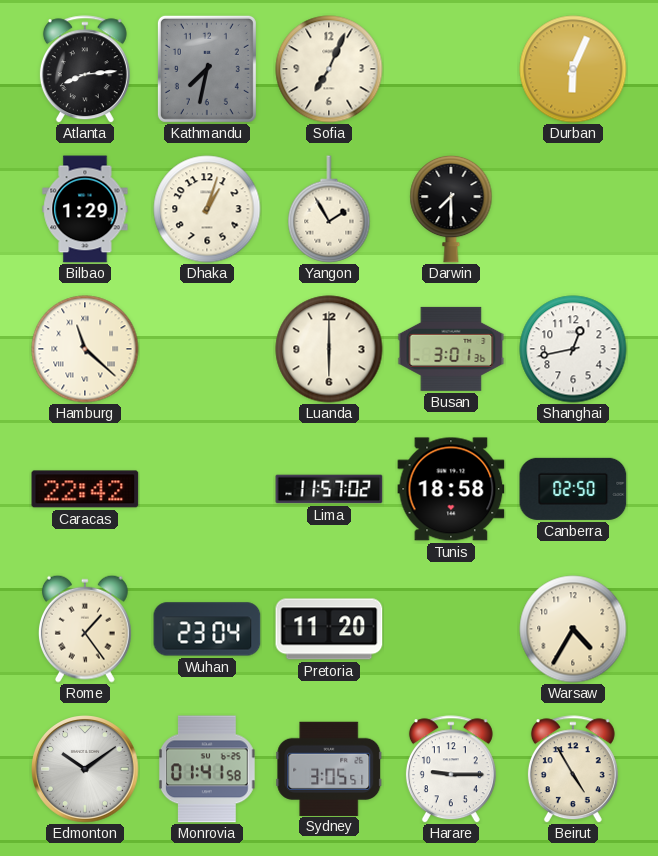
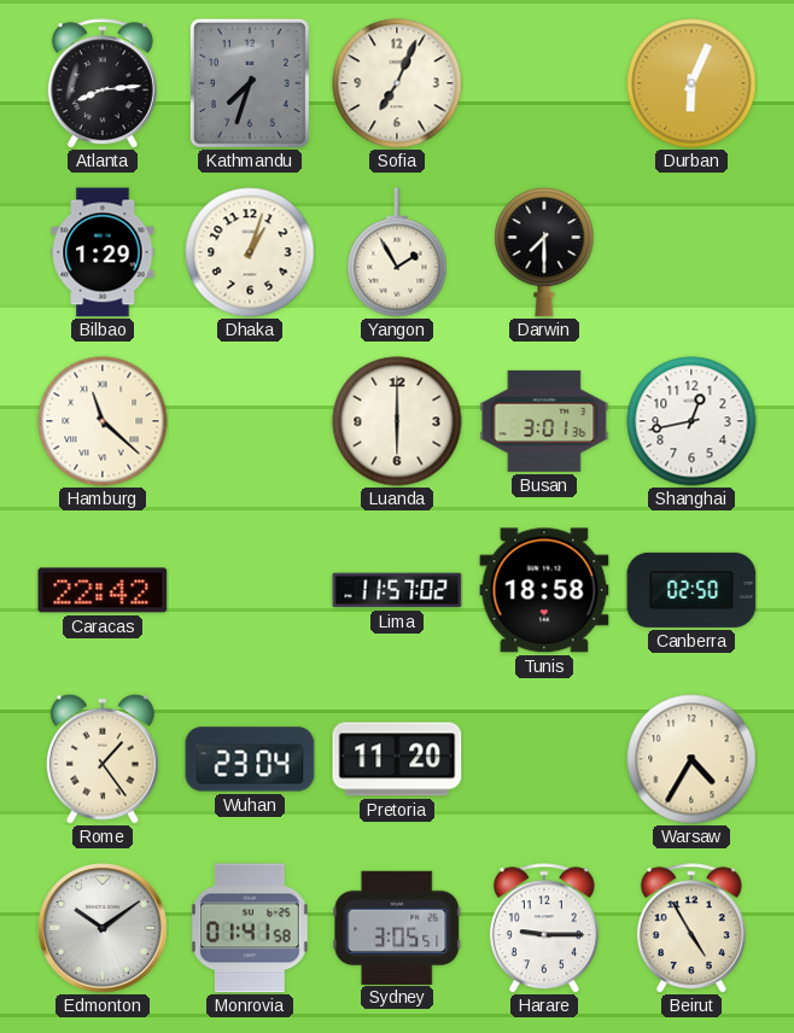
Kathmandu: 7:32 -> 7:33
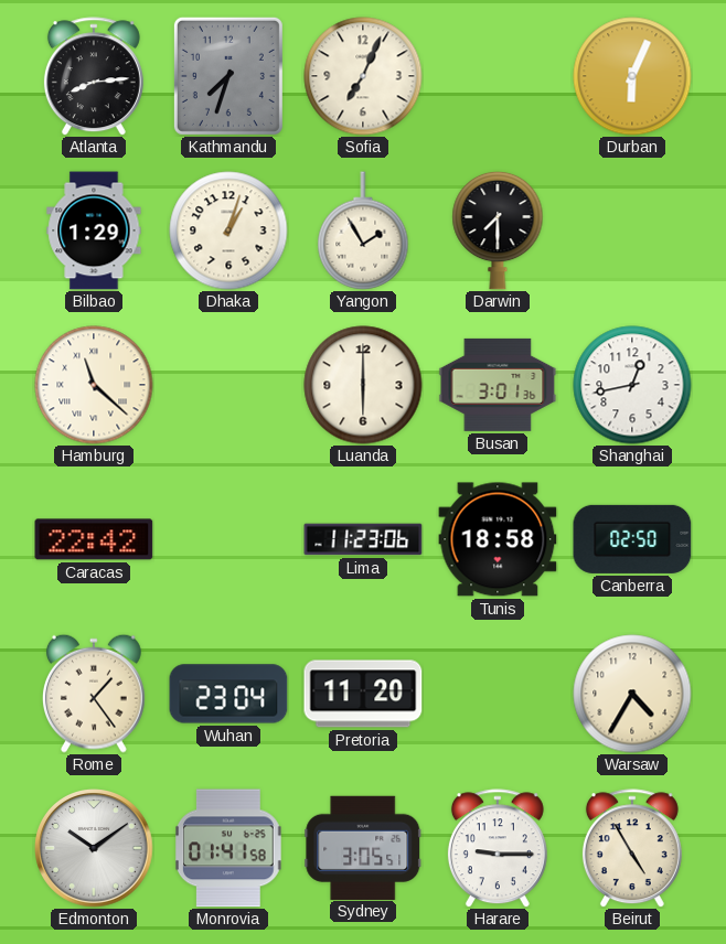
Lima: 11:57 -> 11:23
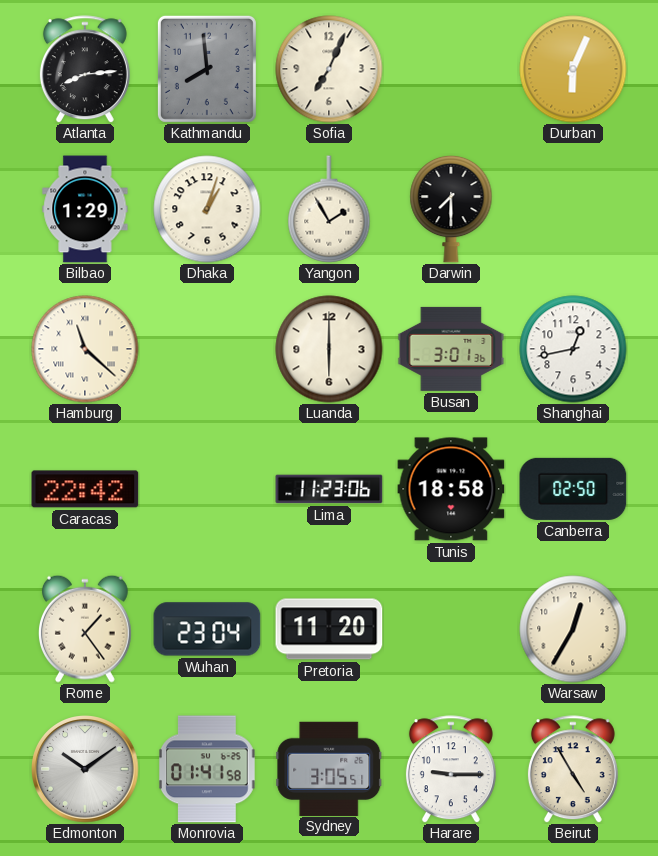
Kathmandu: 7:33 -> 7:59
Warsaw: 4:35 -> 12:35
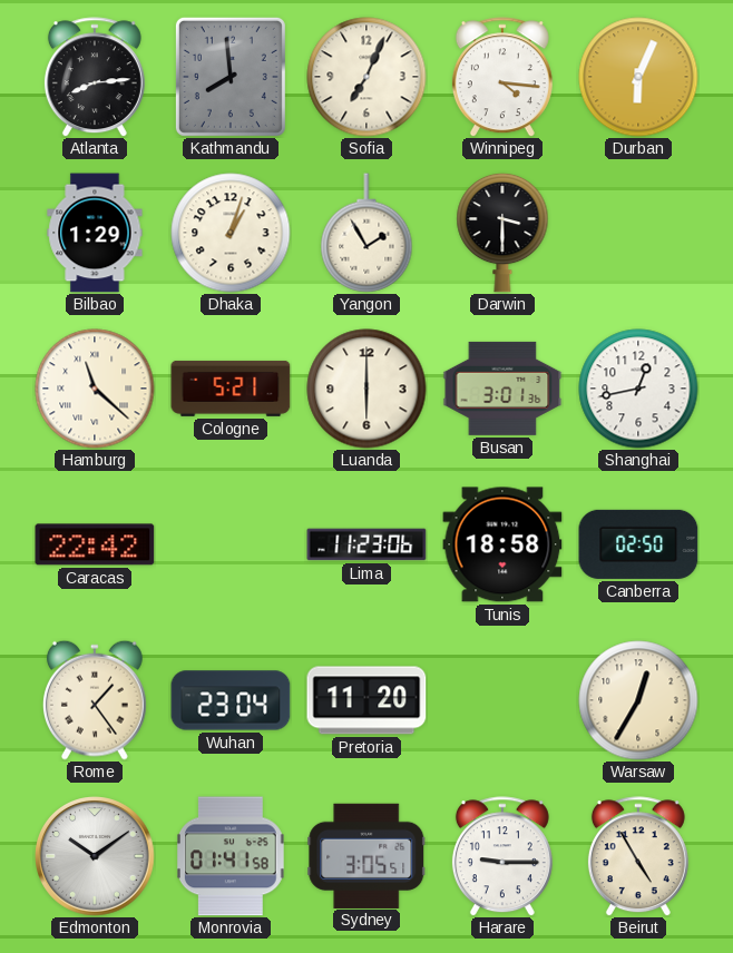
Winnipeg: none -> 4:16
Darwin: 7:30 -> 3:30
Cologne: none -> 5:21
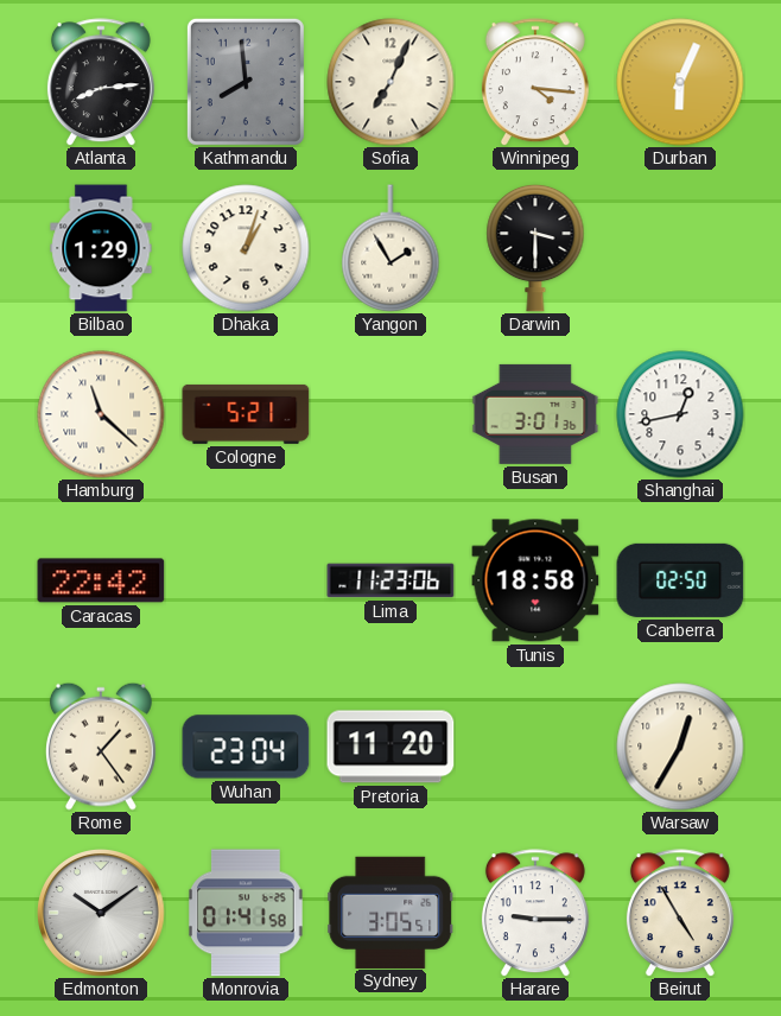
Luanda: 6:00 -> none
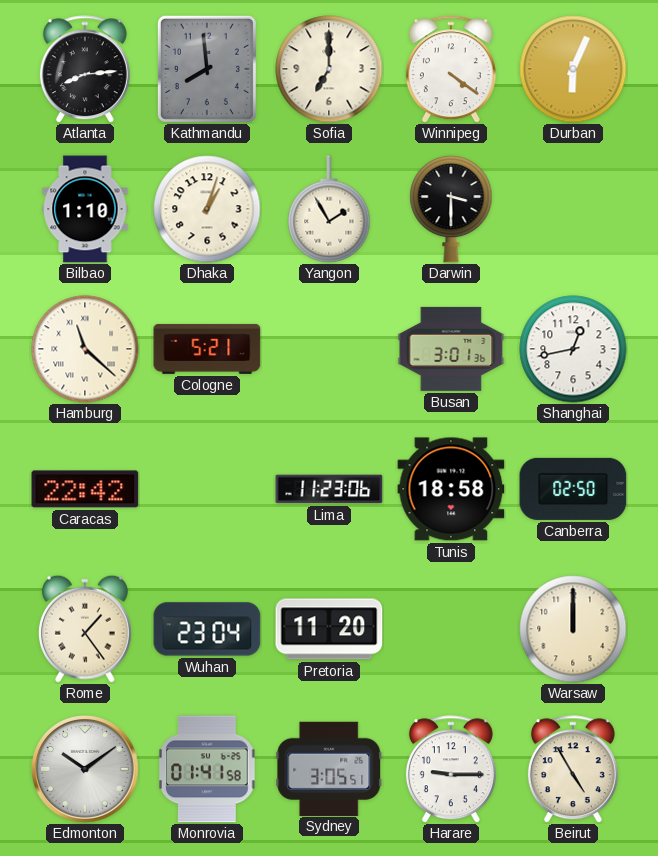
Sofia: 7:04 -> 7:00
Winnipeg: 4:16 -> 4:21
Bilbao: 1:29 -> 1:10
Warsaw: 12:35 -> 12:00
